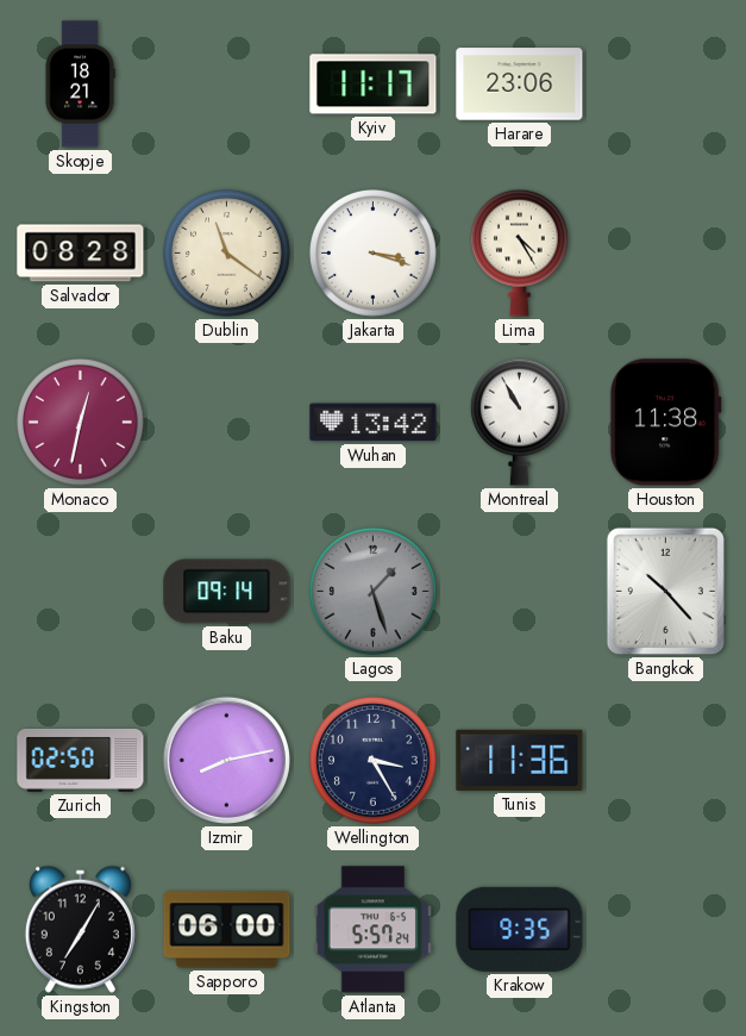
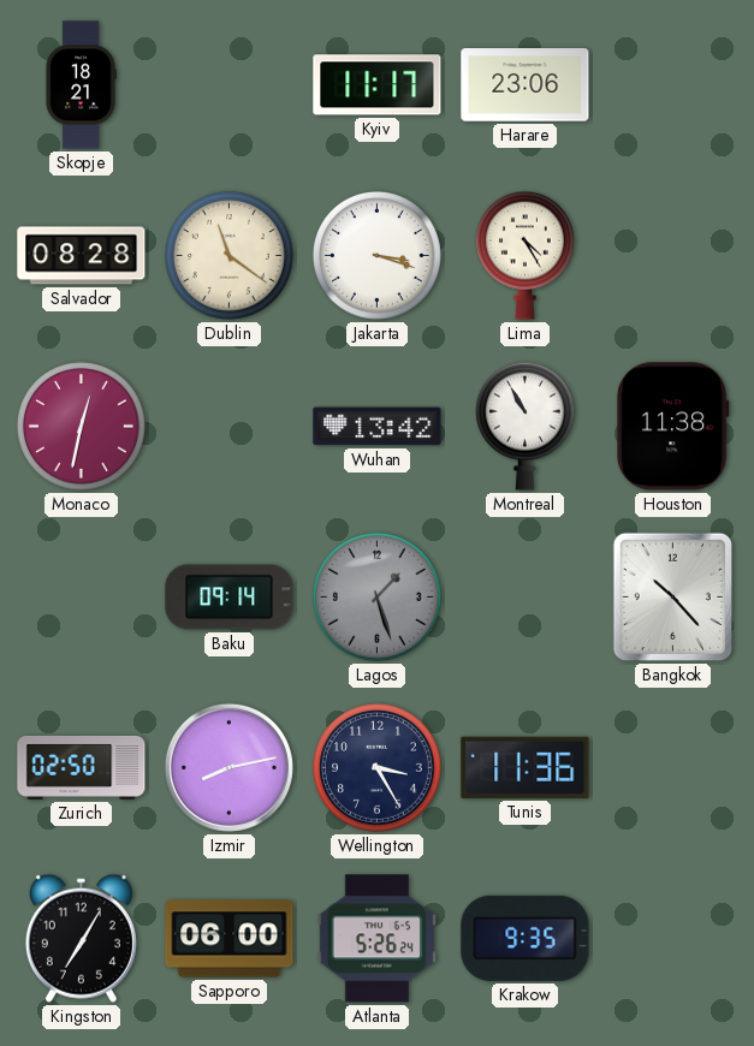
Atlanta: 5:57 -> 5:26
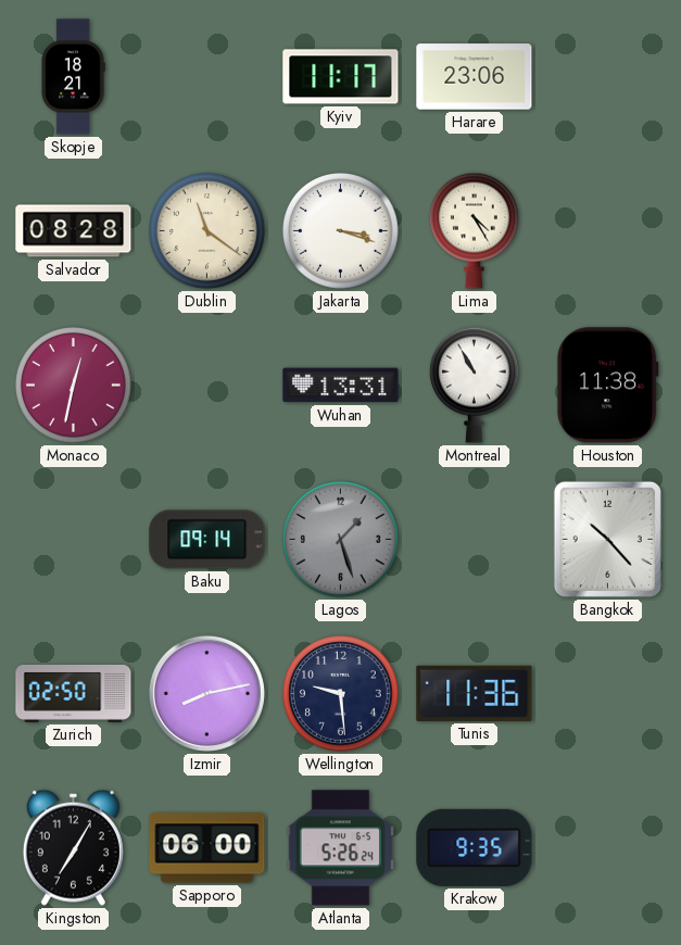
Wuhan: 13:42 -> 13:31
Wellington: 3:25 -> 9:29
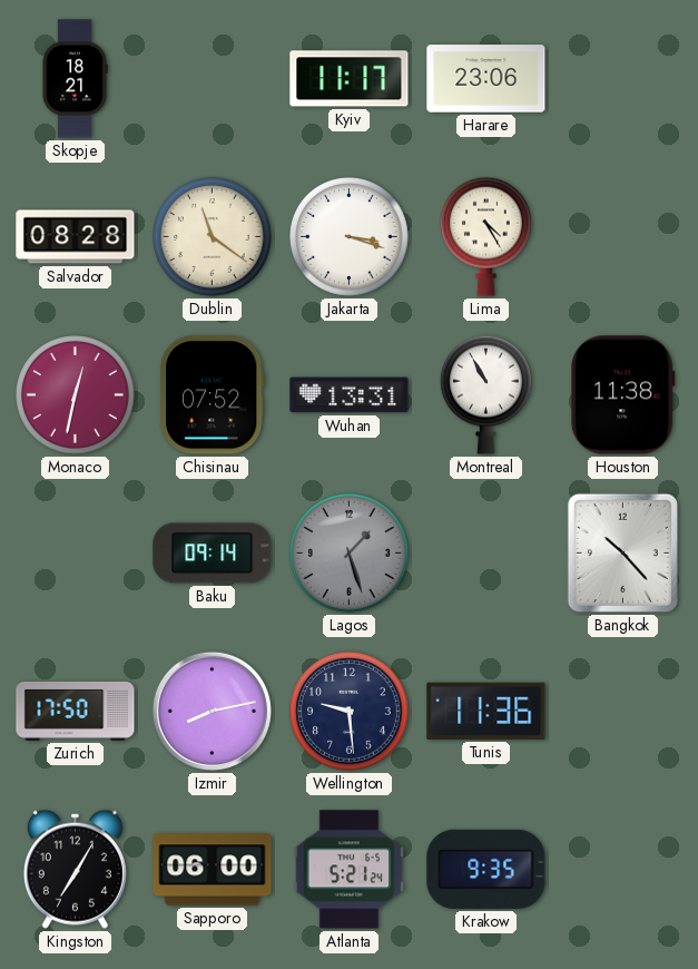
Chisinau: none -> 07:52
Zurich: 02:50 -> 17:50
Atlanta: 5:26 -> 5:21
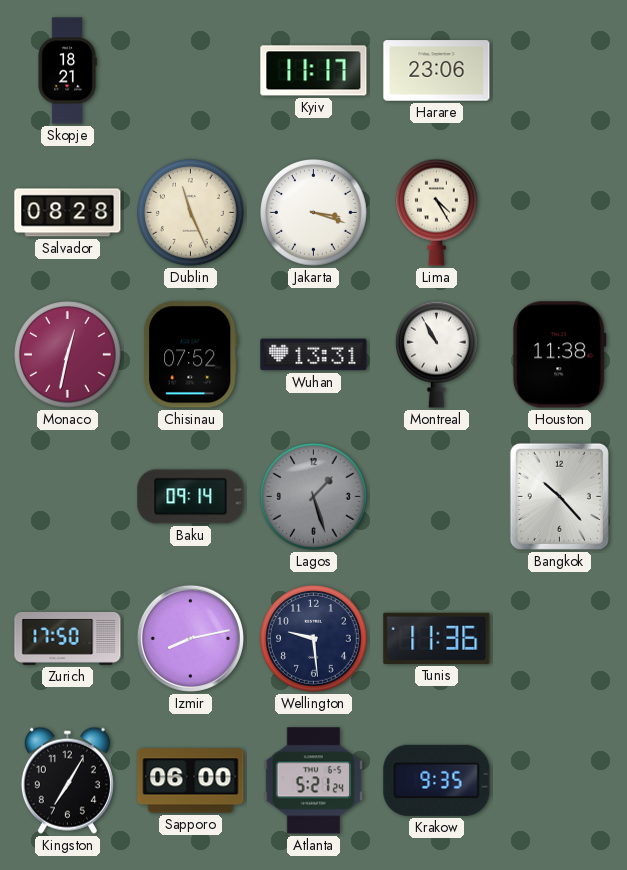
Dublin: 11:21 -> 11:26
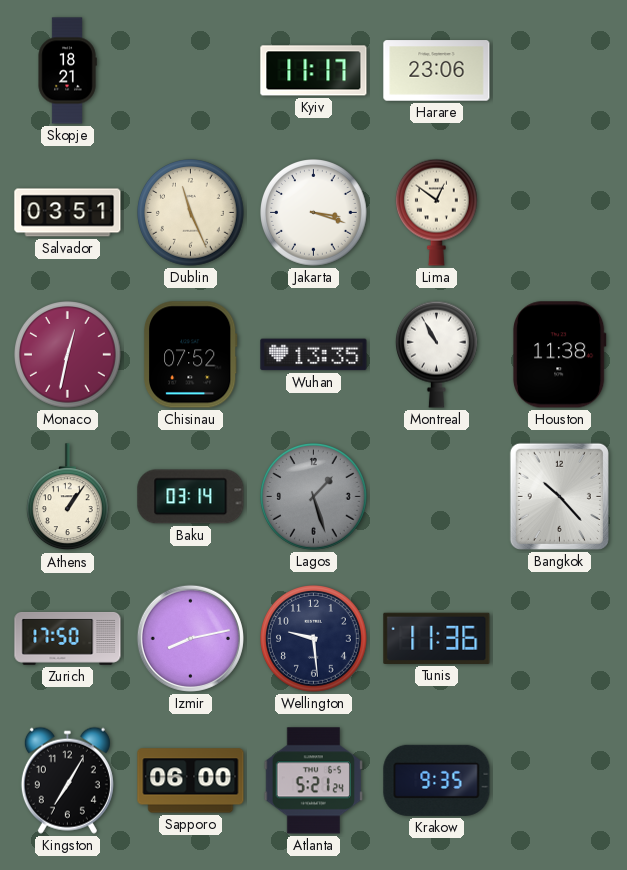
Salvador: 08:28 -> 03:51
Lima: 4:25 -> 12:51
Wuhan: 13:31 -> 13:35
Athens: none -> 1:06
Baku: 09:14 -> 03:14
